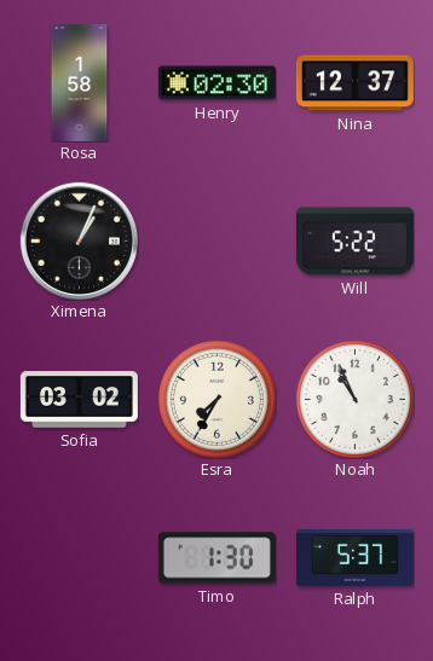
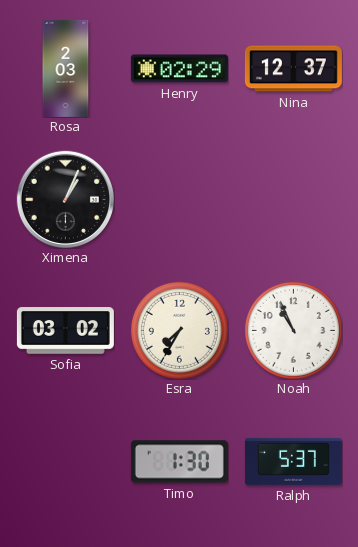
Rosa: 1:58 -> 2:03
Henry: 02:30 -> 02:29
Will: 5:22 -> none
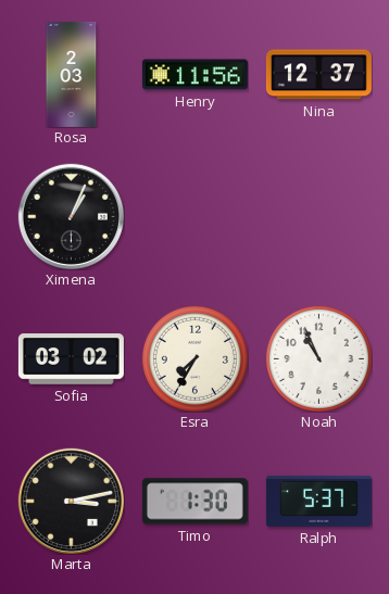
Henry: 02:29 -> 11:56
Marta: none -> 3:13
